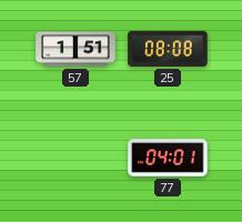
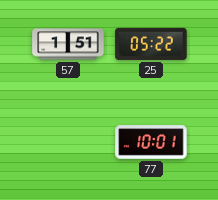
25: 08:08 -> 05:22
77: 04:01 -> 10:01
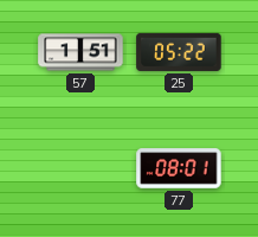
77: 10:01 -> 08:01
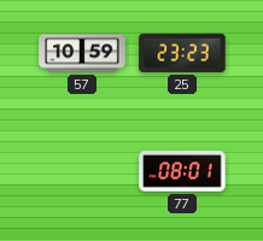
57: 1:51 -> 10:59
25: 05:22 -> 23:23
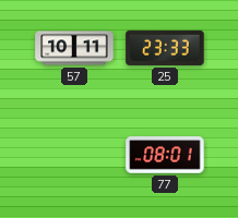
57: 10:59 -> 10:11
25: 23:23 -> 23:33
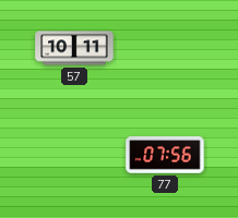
25: 23:33 -> none
77: 08:01 -> 07:56
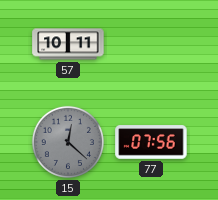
15: none -> 12:22
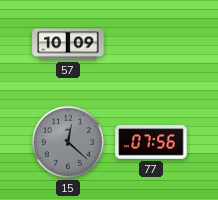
57: 10:11 -> 10:09
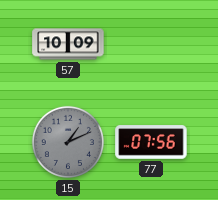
15: 12:22 -> 1:11
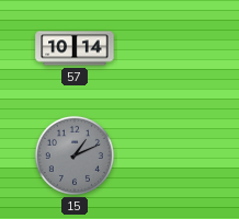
57: 10:09 -> 10:14
77: 07:56 -> none
